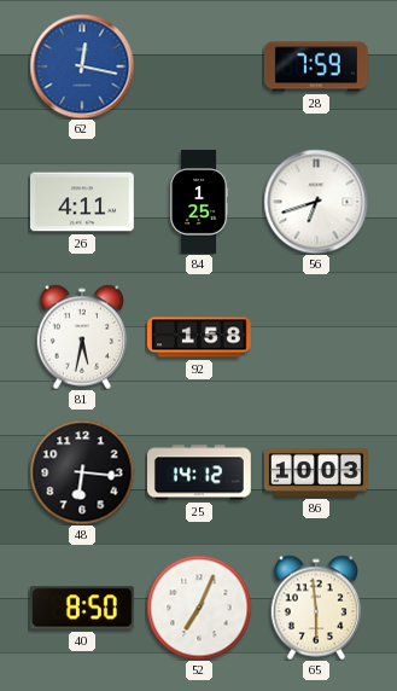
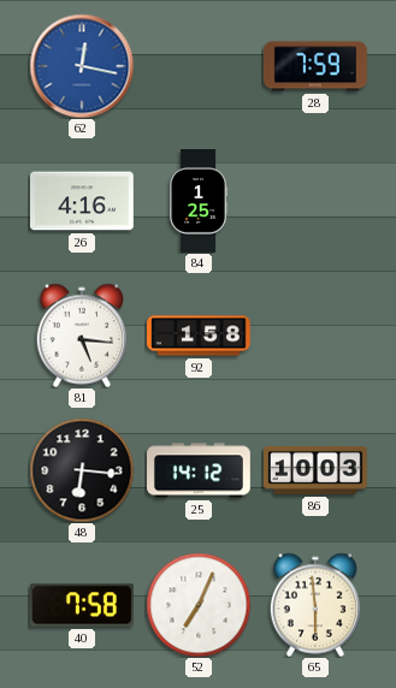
26: 4:11 -> 4:16
56: 6:42 -> none
81: 5:32 -> 5:16
40: 8:50 -> 7:58
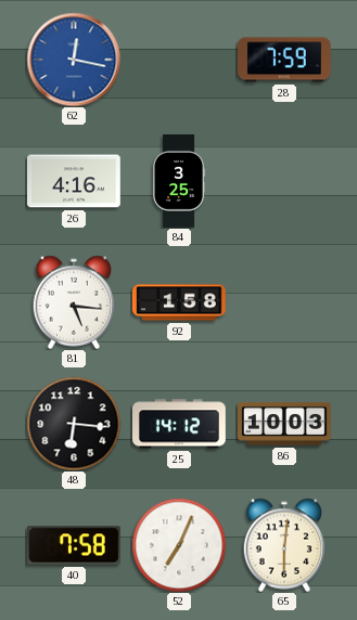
84: 1:25 -> 3:25
65: 5:59 -> 6:01
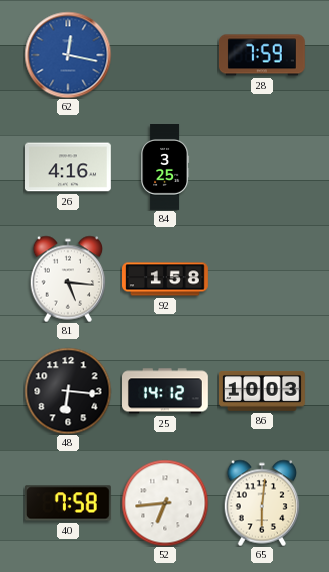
52: 7:04 -> 6:44
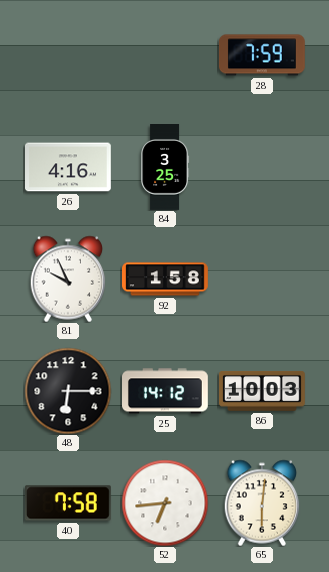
62: 12:17 -> none
81: 5:16 -> 9:56
48: 6:16 -> 6:15
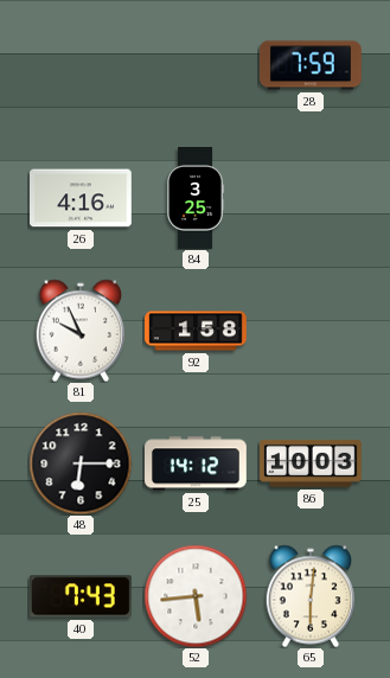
40: 7:58 -> 7:43
52: 6:44 -> 5:44
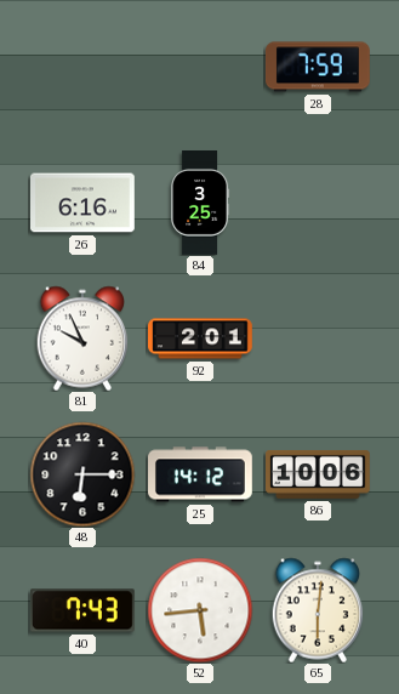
26: 4:16 -> 6:16
92: 1:58 -> 2:01
86: 10:03 -> 10:06
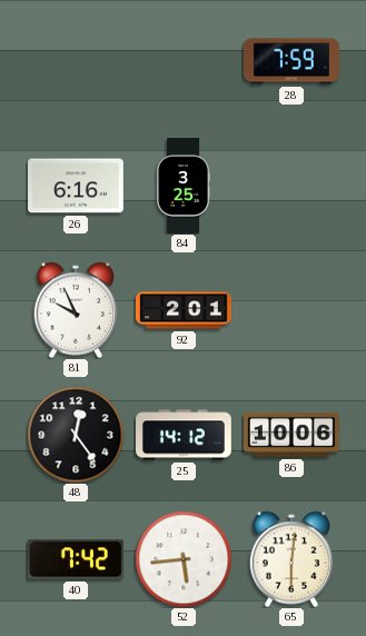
48: 6:15 -> 12:24
40: 7:43 -> 7:42
